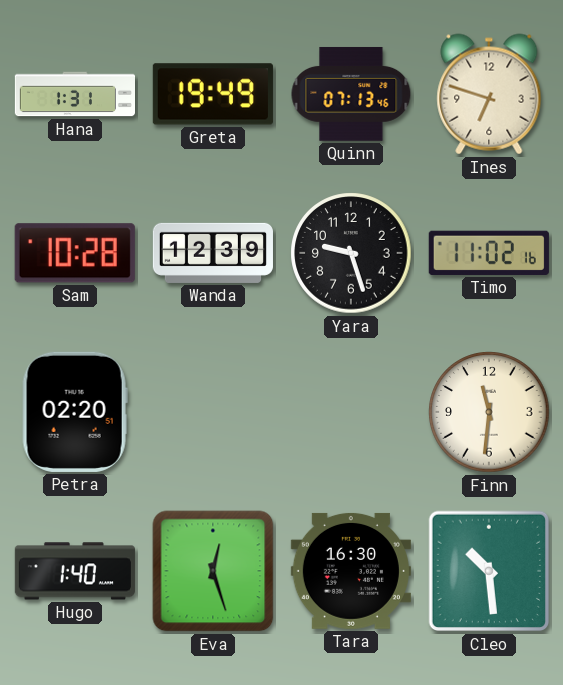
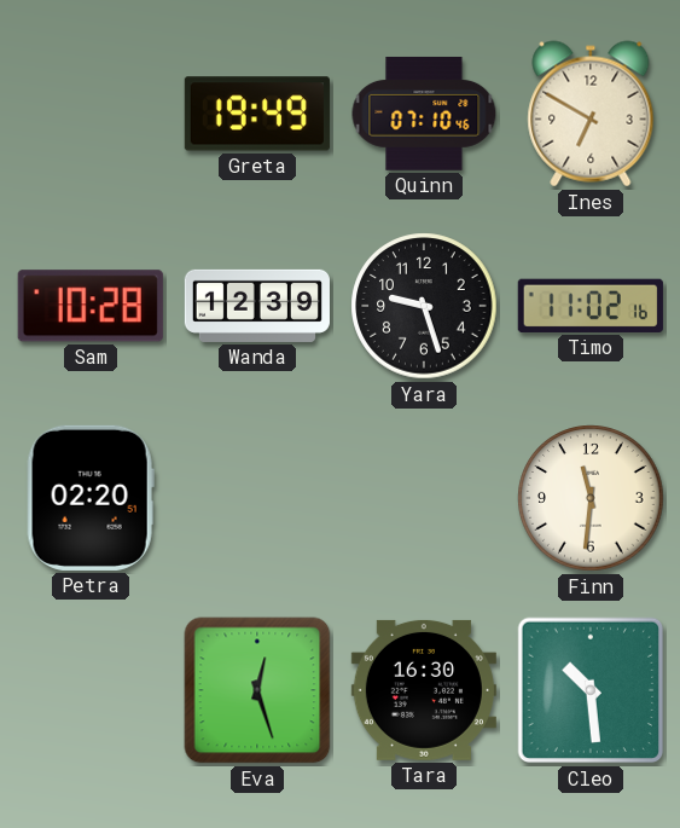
Hana: 1:31 -> none
Quinn: 07:13 -> 07:10
Ines: 6:48 -> 6:50
Hugo: 1:40 -> none
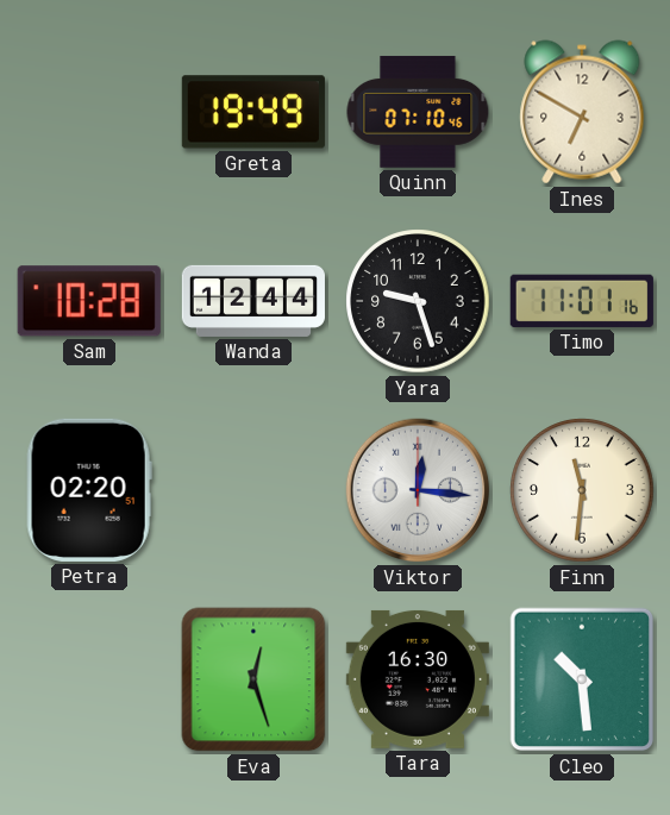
Wanda: 12:39 -> 12:44
Timo: 11:02 -> 11:01
Viktor: none -> 12:16
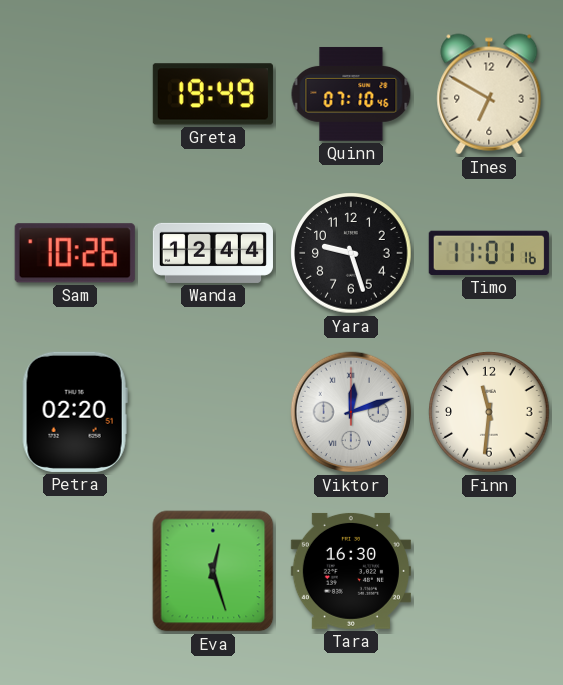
Sam: 10:28 -> 10:26
Viktor: 12:16 -> 12:12
Cleo: 10:29 -> none
